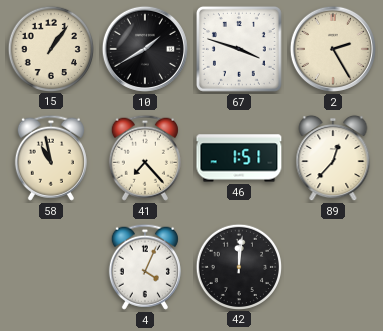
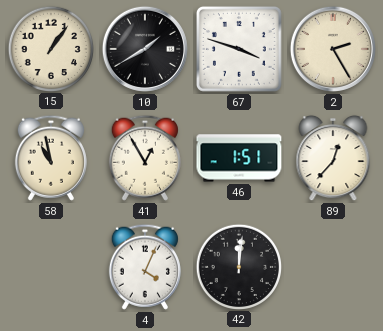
41: 7:23 -> 12:55
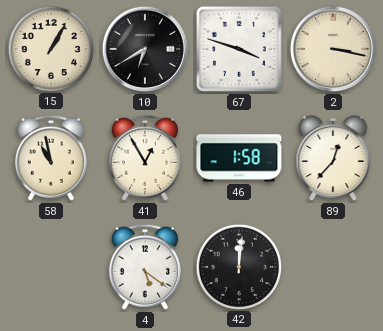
15: 1:06 -> 1:05
10: 1:40 -> 6:40
2: 2:25 -> 3:17
46: 1:51 -> 1:58
4: 4:04 -> 5:21
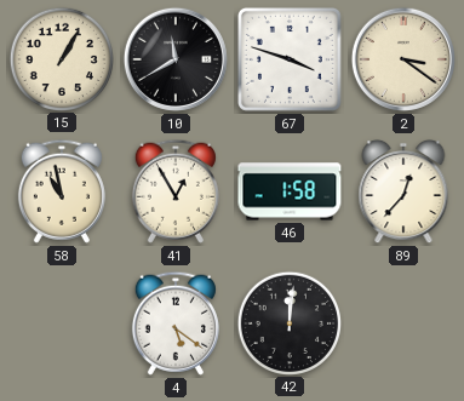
10: 6:40 -> 11:40
2: 3:17 -> 3:21
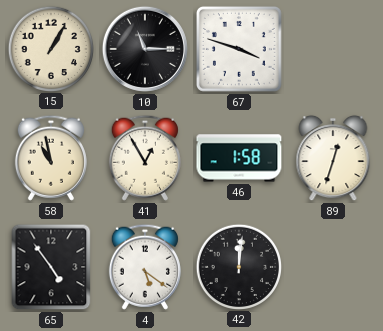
10: 11:40 -> 11:15
2: 3:21 -> none
89: 12:37 -> 12:33
65: none -> 4:54
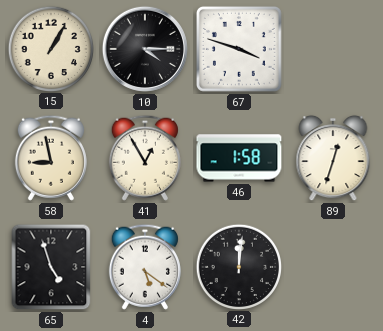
10: 11:15 -> 4:15
58: 10:58 -> 8:58
65: 4:54 -> 4:57
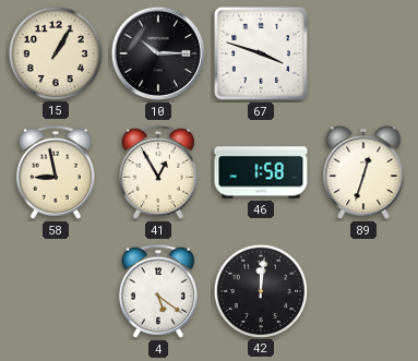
10: 4:15 -> 10:15
65: 4:57 -> none
